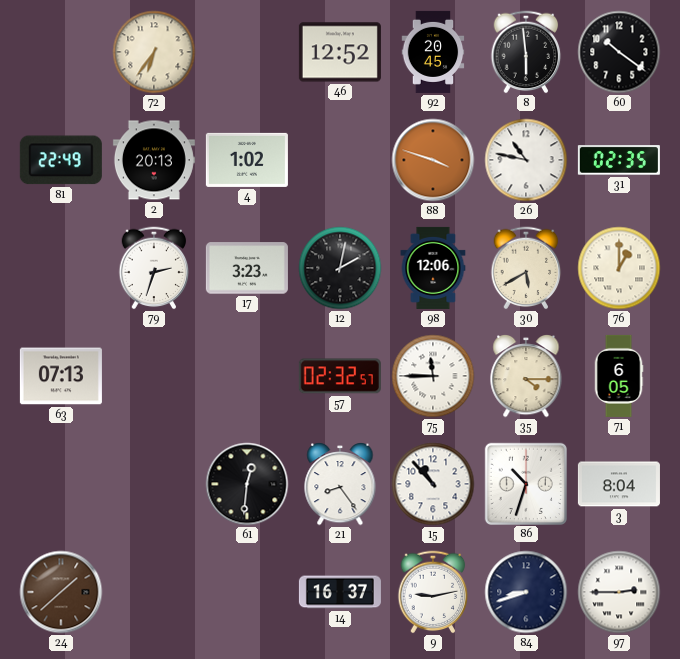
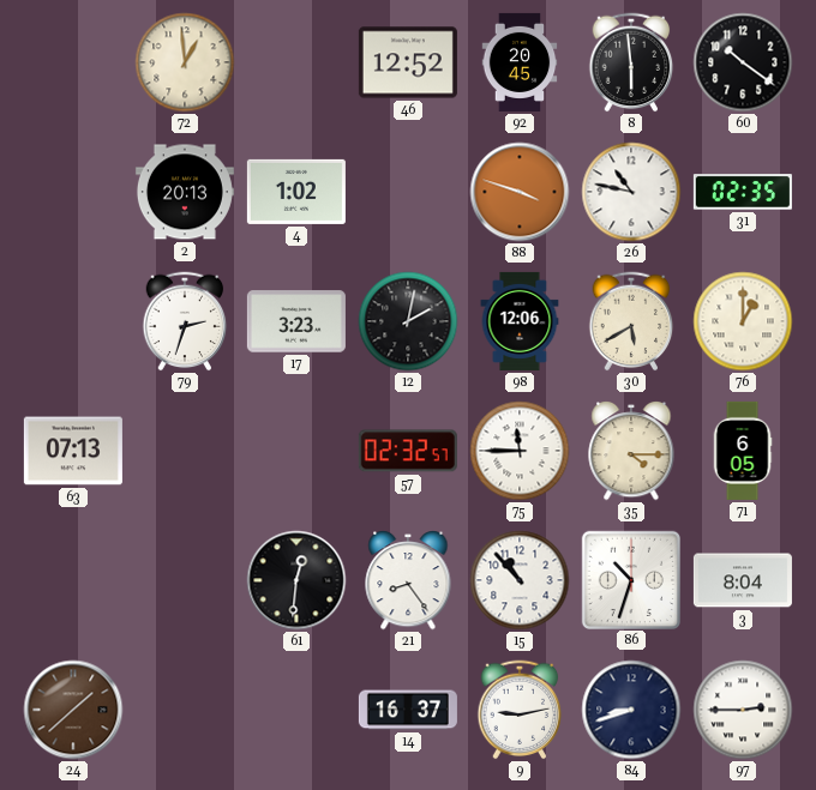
72: 6:36 -> 12:59
81: 22:49 -> none
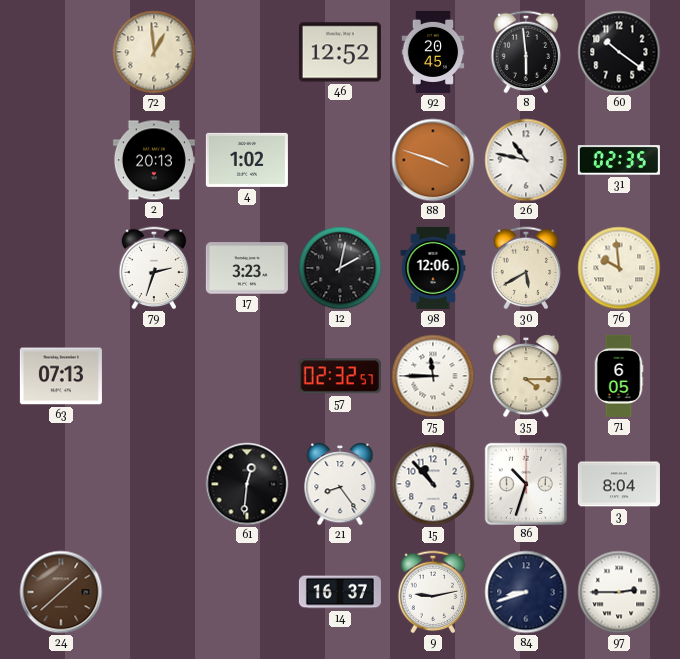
76: 1:00 -> 9:59
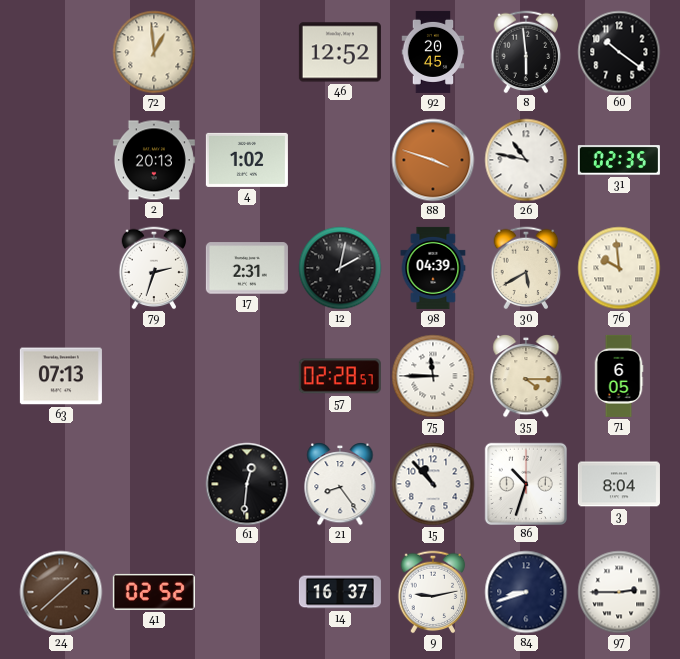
17: 3:23 -> 2:31
98: 12:06 -> 04:39
57: 02:32 -> 02:28
41: none -> 02:52
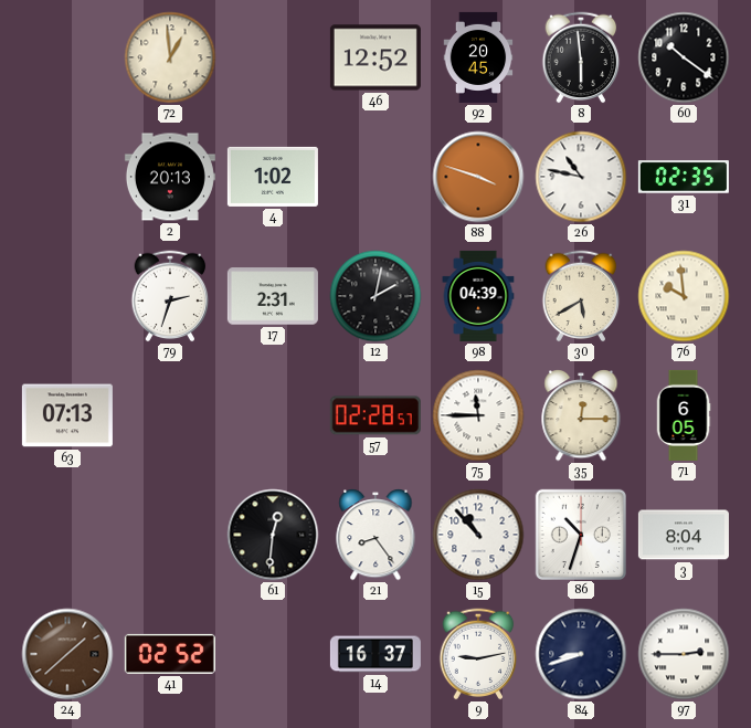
35: 4:15 -> 12:15
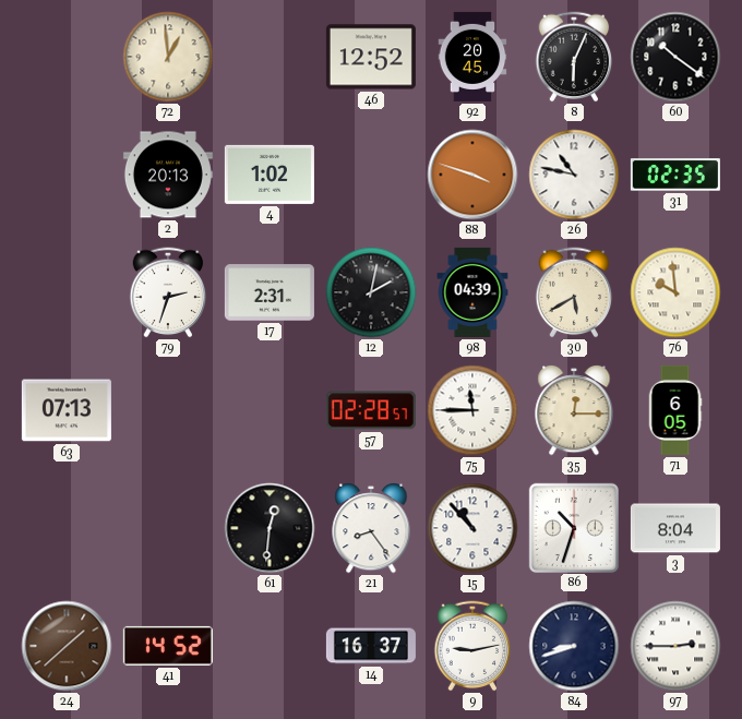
8: 5:59 -> 6:04
41: 02:52 -> 14:52
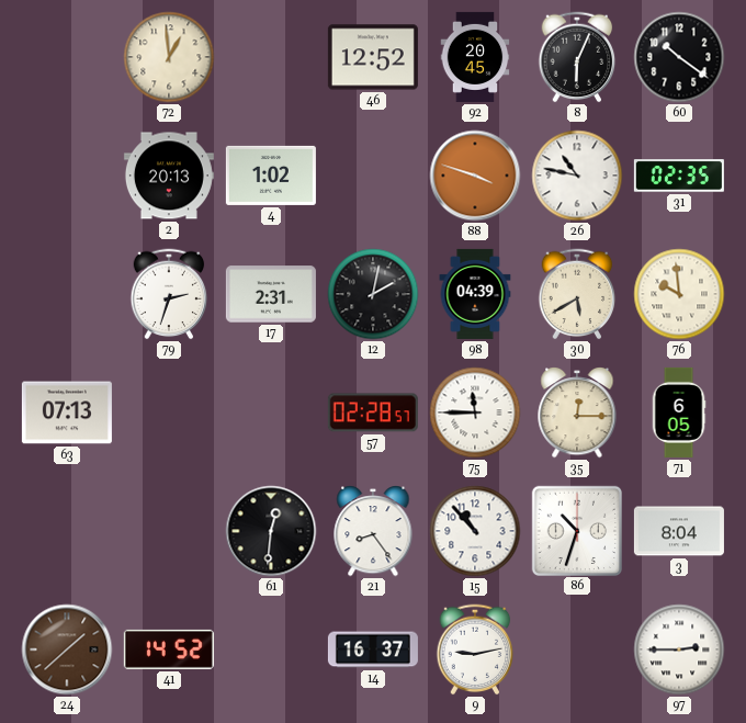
84: 8:42 -> none
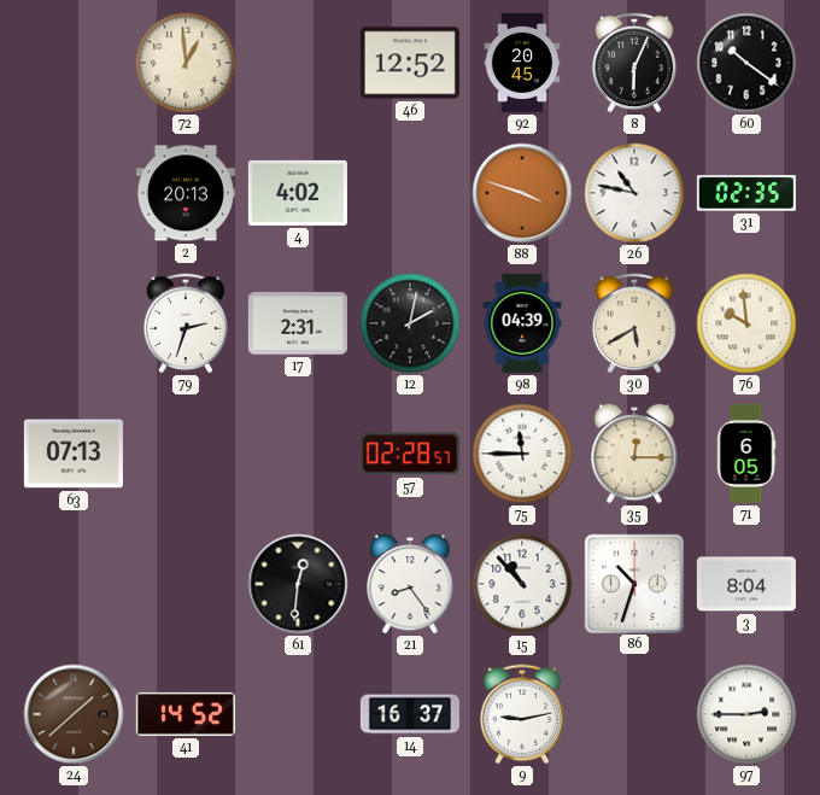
4: 1:02 -> 4:02
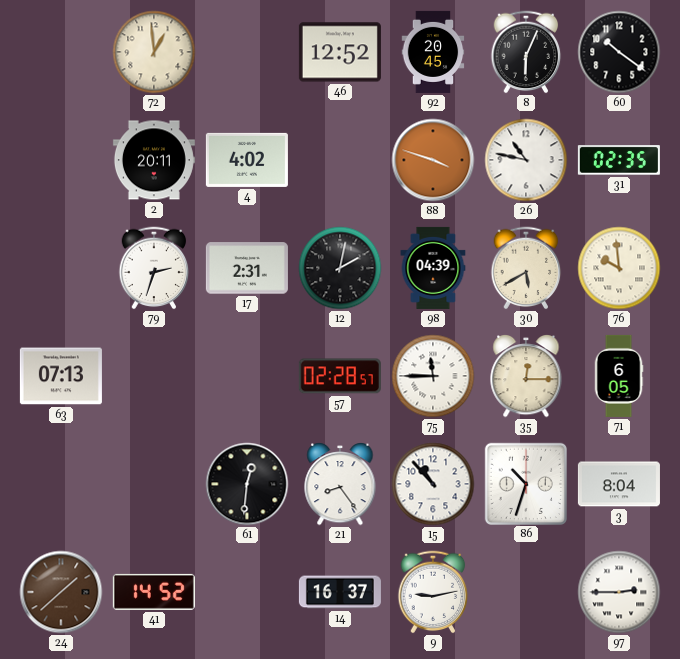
2: 20:13 -> 20:11
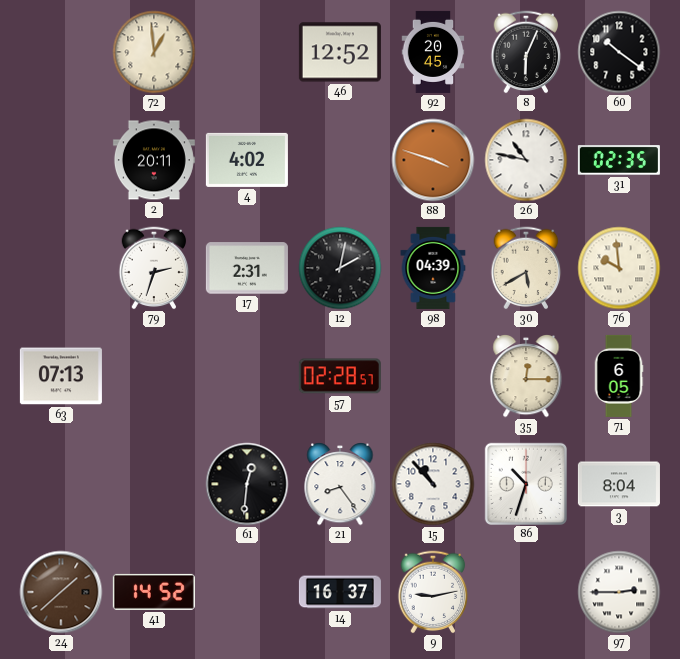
75: 11:45 -> none
